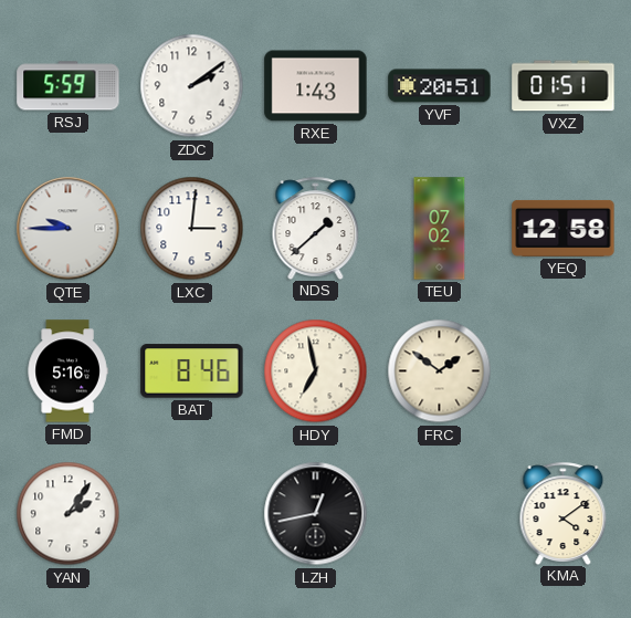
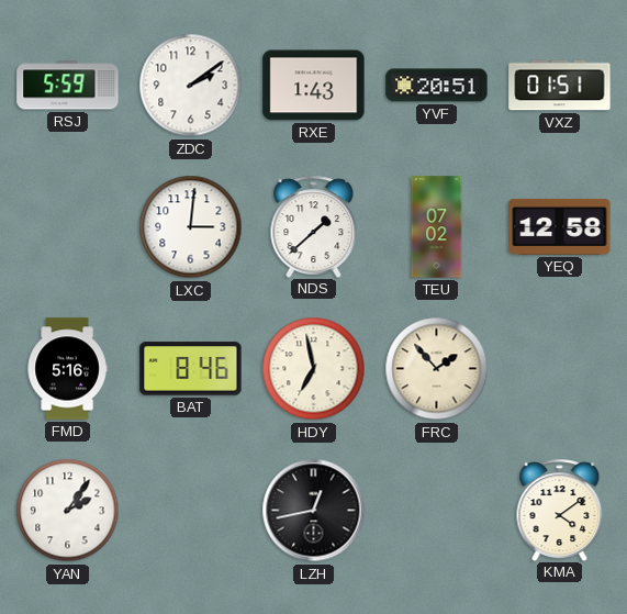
QTE: 9:45 -> none
FRC: 1:51 -> 1:53
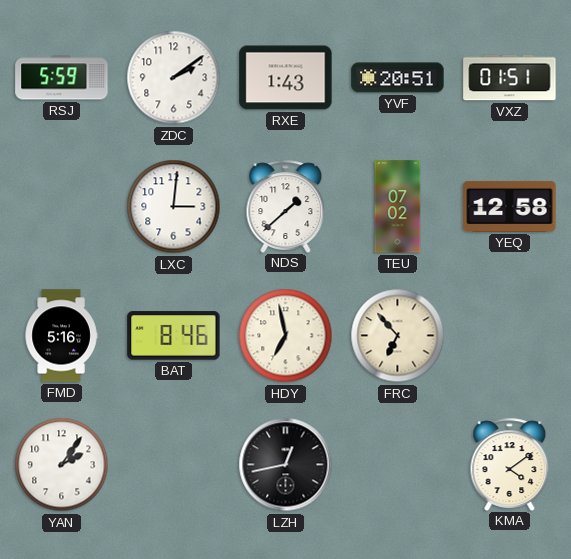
FRC: 1:53 -> 6:53
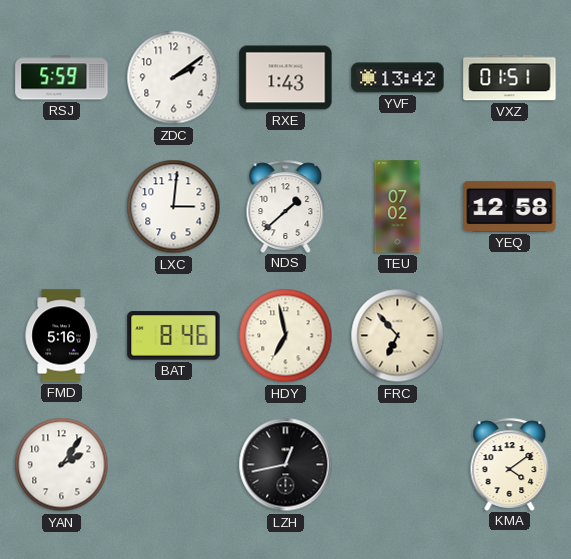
YVF: 20:51 -> 13:42
